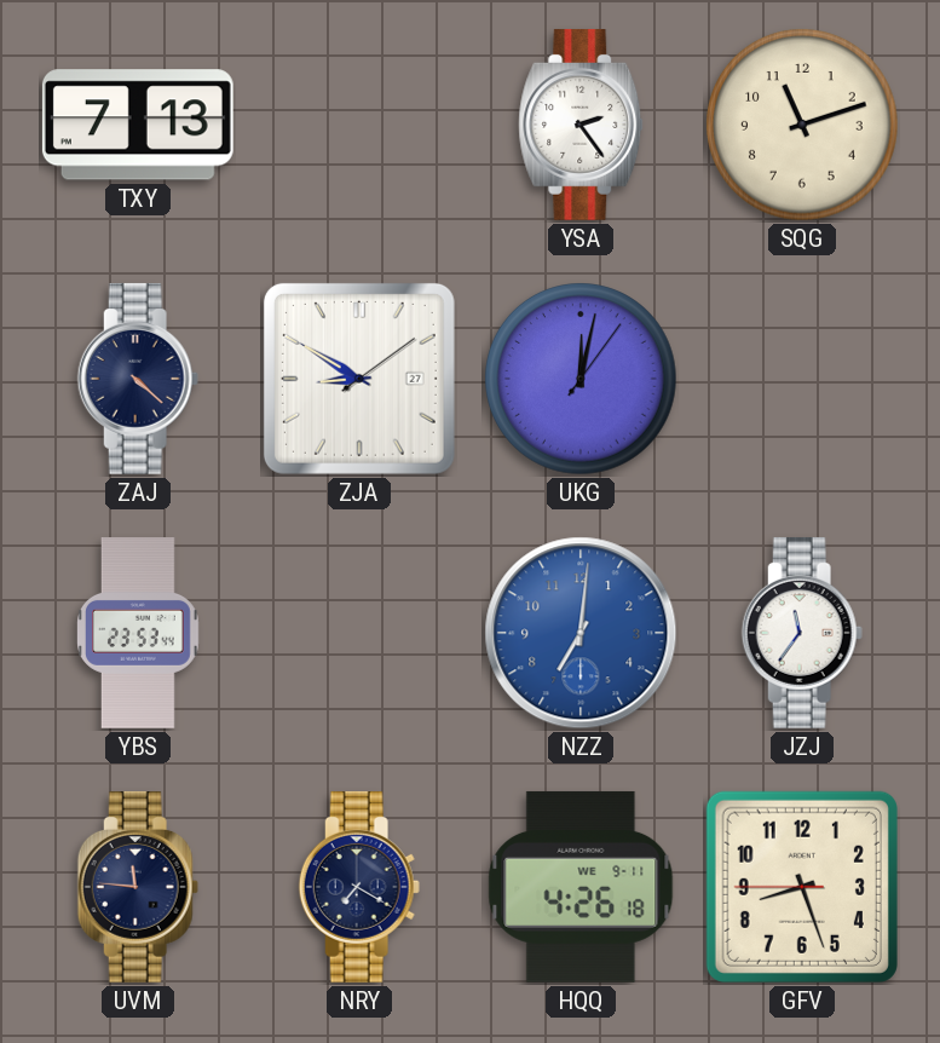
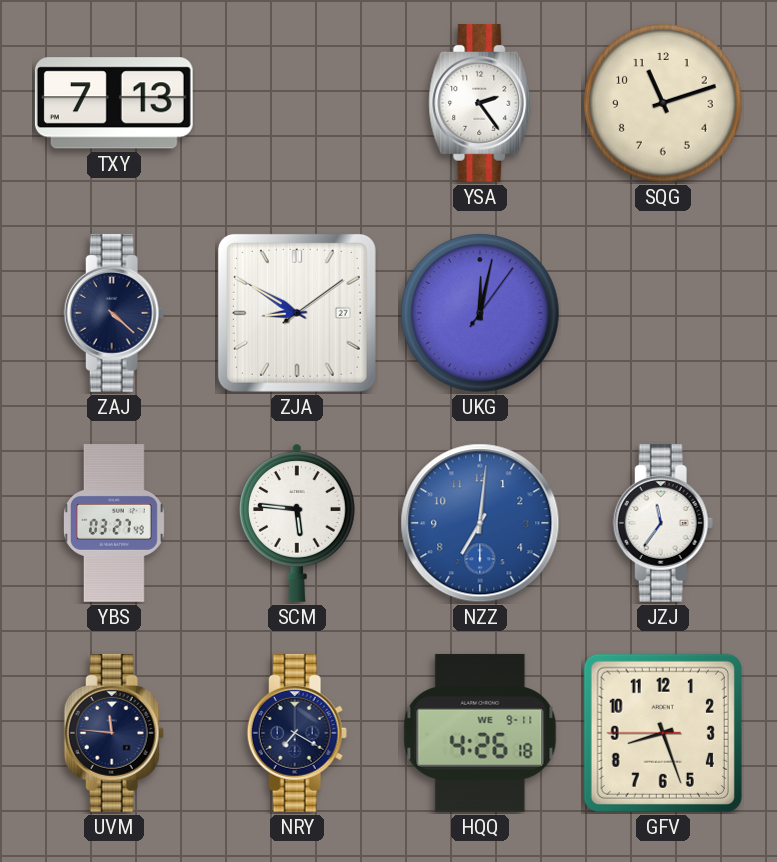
YBS: 23:53 -> 03:27
SCM: none -> 5:46
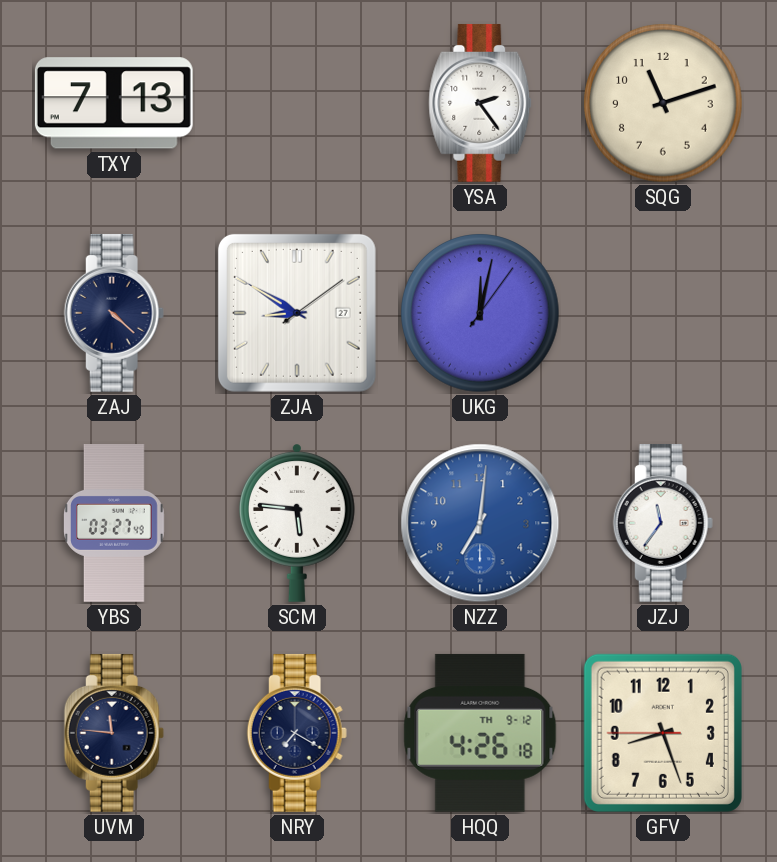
HQQ date: WE 9-11 -> TH 9-12
